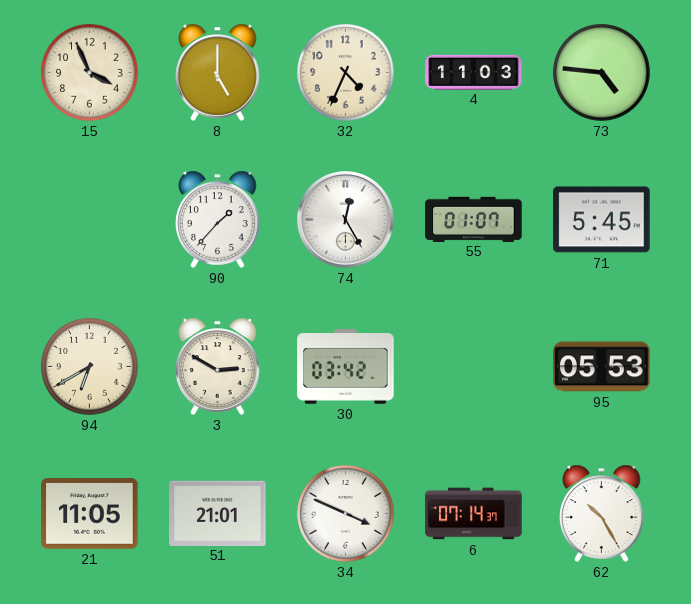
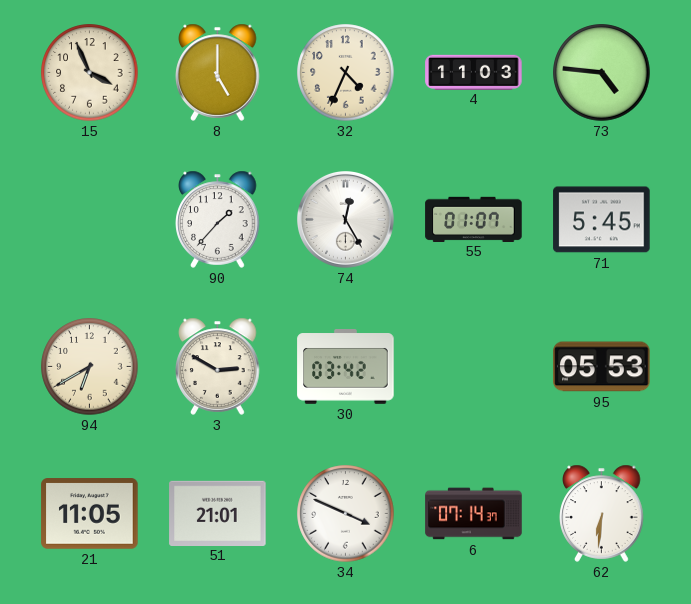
62: 10:25 -> 6:31
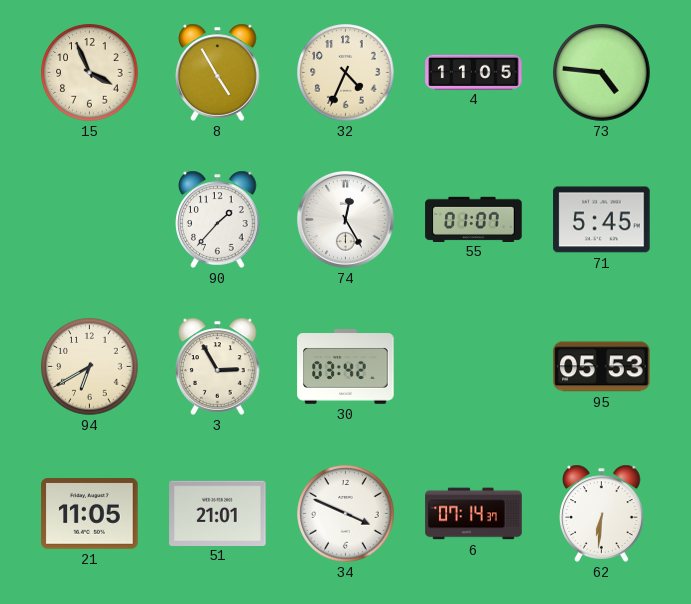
8: 5:00 -> 4:55
4: 11:03 -> 11:05
3: 2:50 -> 2:55
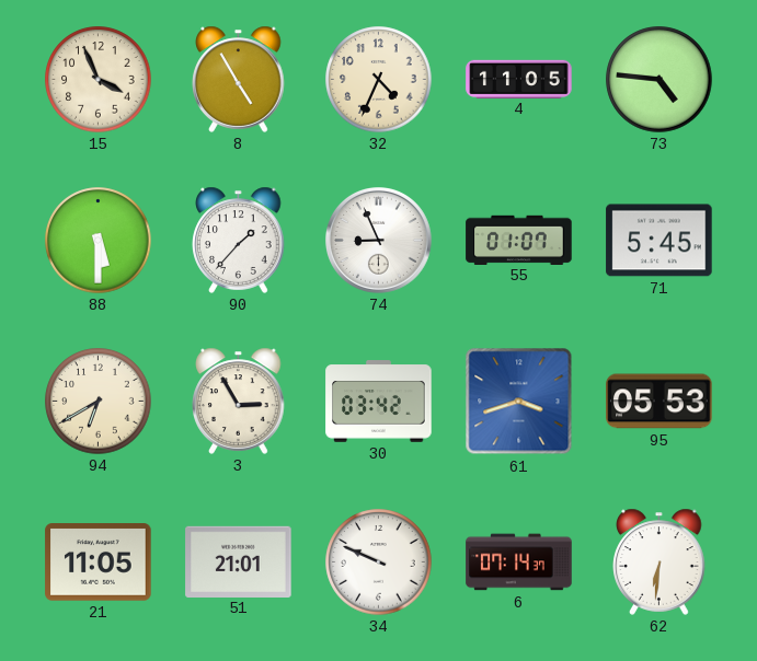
88: none -> 5:30
74: 12:25 -> 8:56
61: none -> 3:42
34: 3:49 -> 9:49
